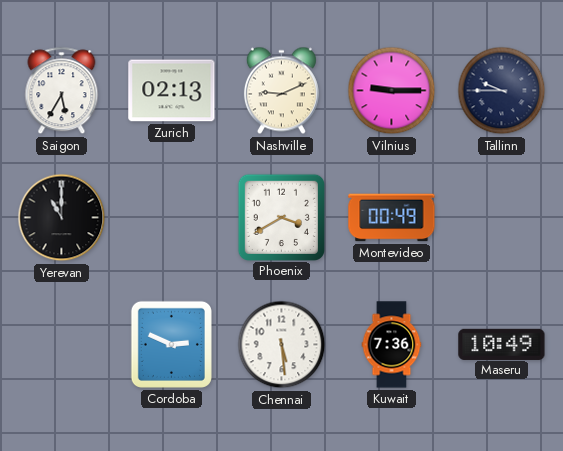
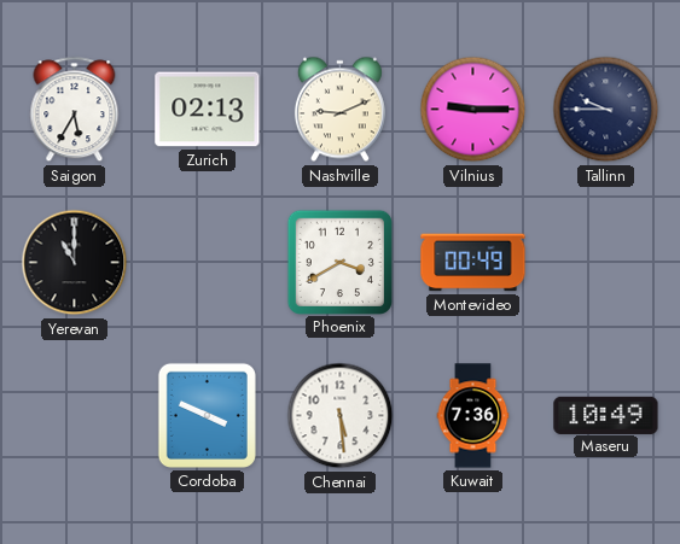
Cordoba: 2:49 -> 3:49
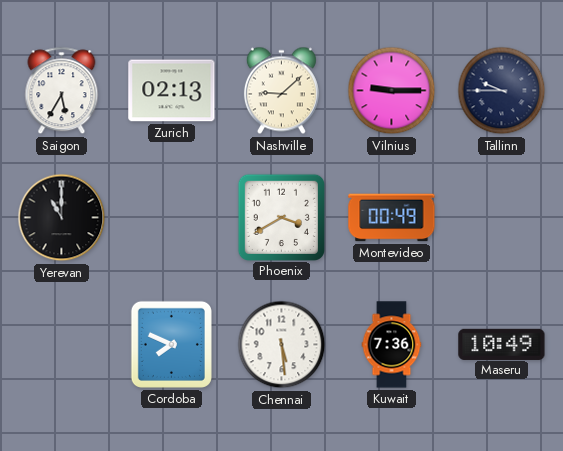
Nashville: 9:11 -> 9:08
Cordoba: 3:49 -> 7:49
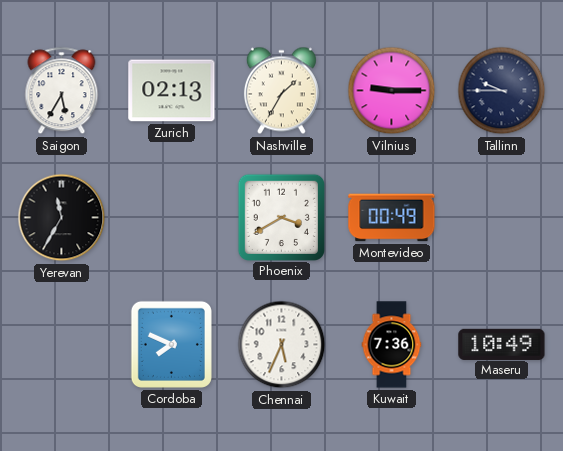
Nashville: 9:08 -> 1:35
Yerevan: 11:00 -> 11:35
Chennai: 5:29 -> 5:34
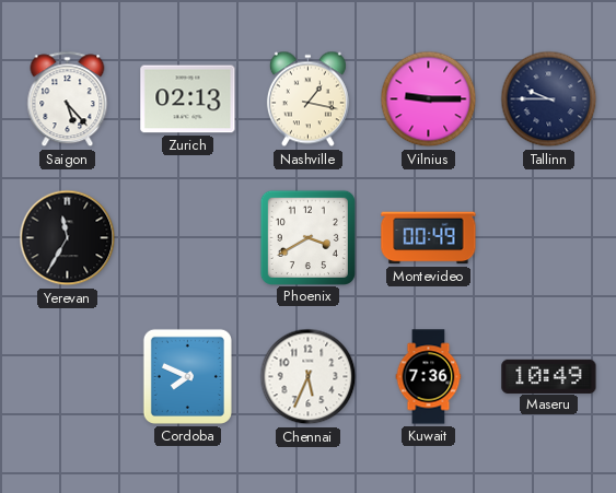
Saigon: 5:35 -> 5:23
Nashville: 1:35 -> 1:17
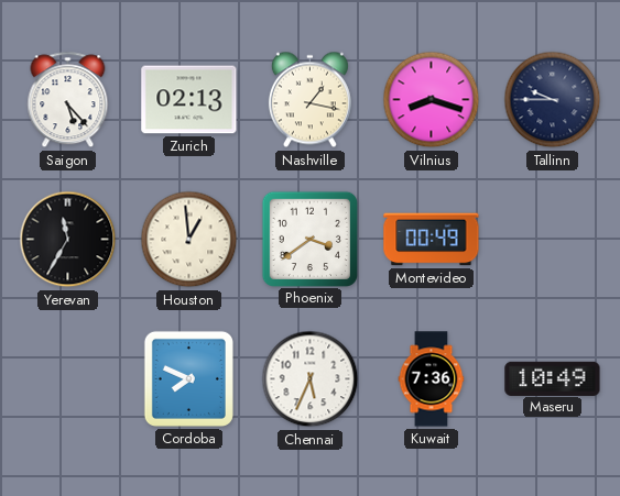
Vilnius: 9:15 -> 8:18
Houston: none -> 12:59
Phoenix: 3:40 -> 3:39
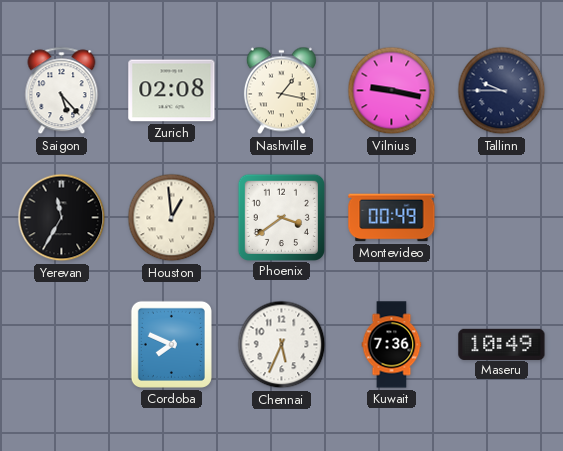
Zurich: 02:13 -> 02:08
Vilnius: 8:18 -> 9:17
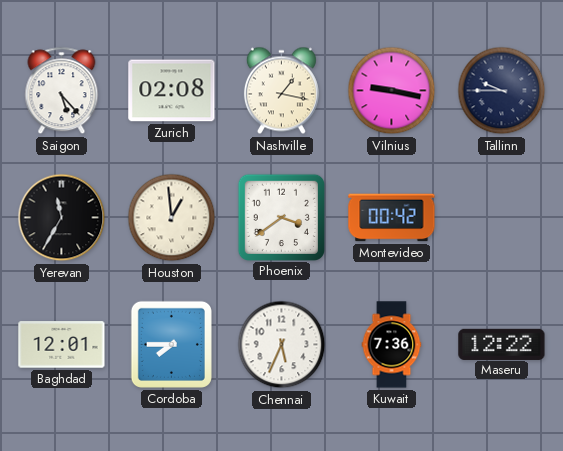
Montevideo: 00:49 -> 00:42
Baghdad: none -> 12:01
Cordoba: 7:49 -> 7:45
Maseru: 10:49 -> 12:22
